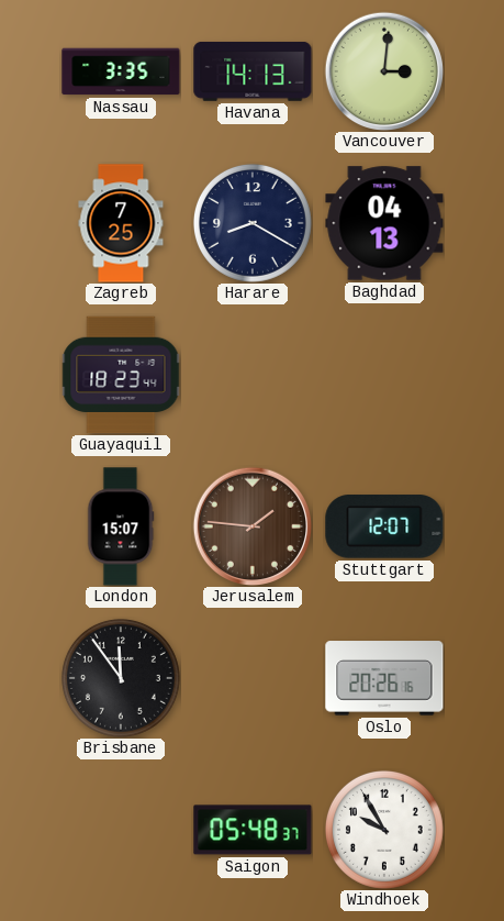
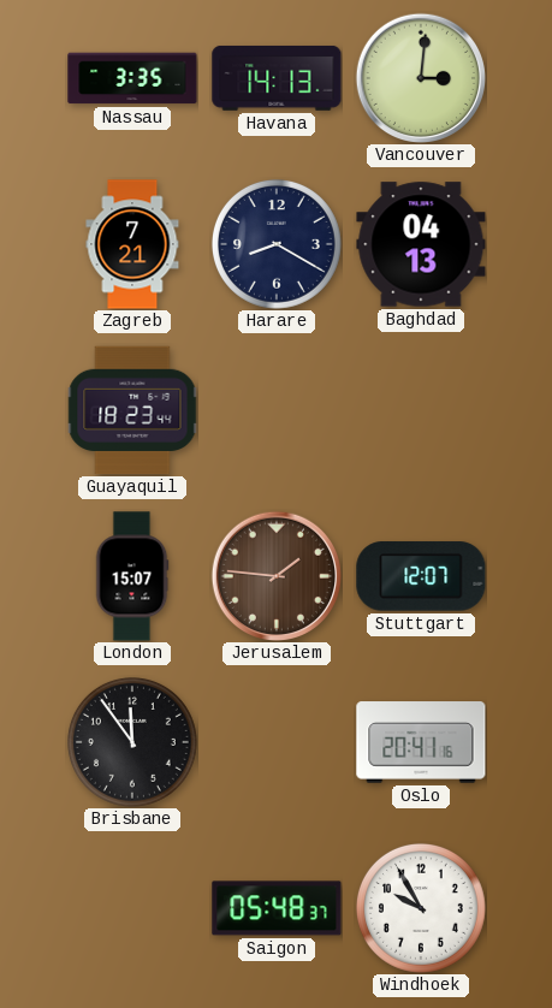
Zagreb: 7:25 -> 7:21
Oslo: 20:26 -> 20:41
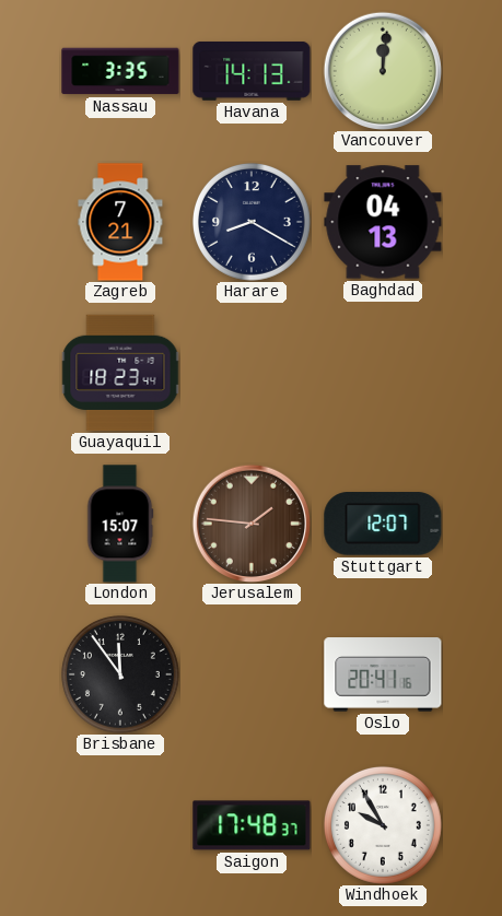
Vancouver: 3:01 -> 12:01
Saigon: 05:48 -> 17:48
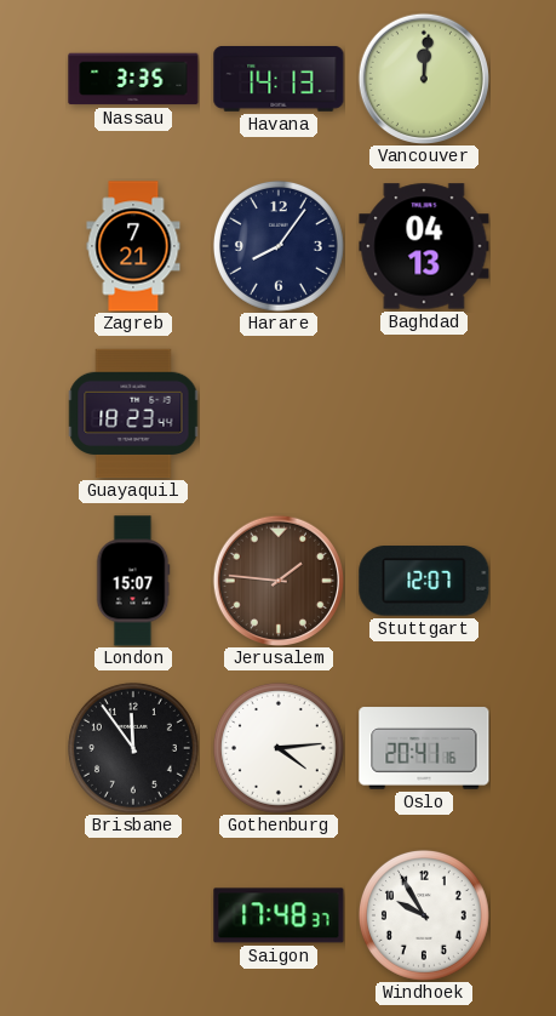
Harare: 8:20 -> 8:06
Gothenburg: none -> 4:14
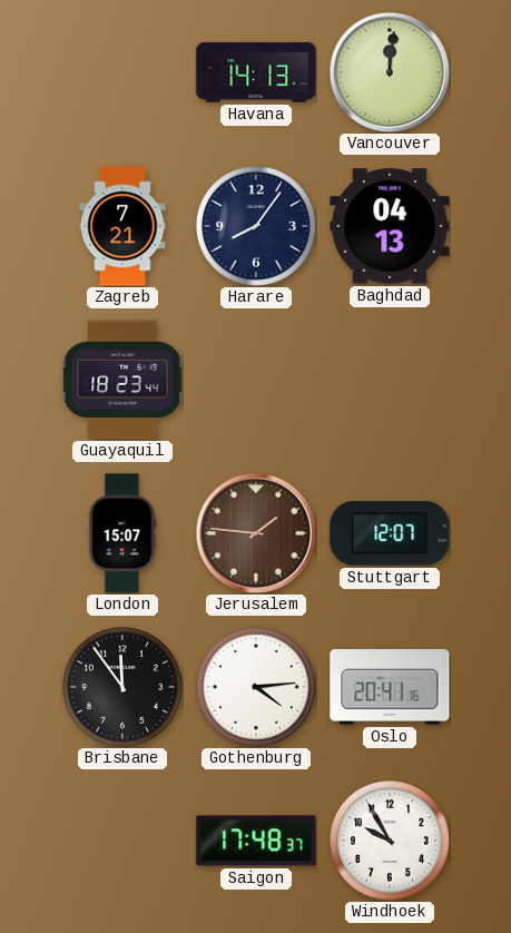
Nassau: 3:35 -> none
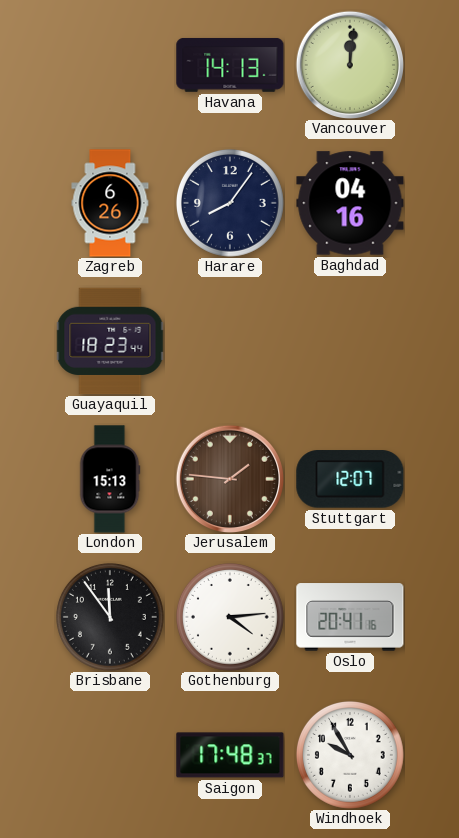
Zagreb: 7:21 -> 6:26
Baghdad: 04:13 -> 04:16
London: 15:07 -> 15:13
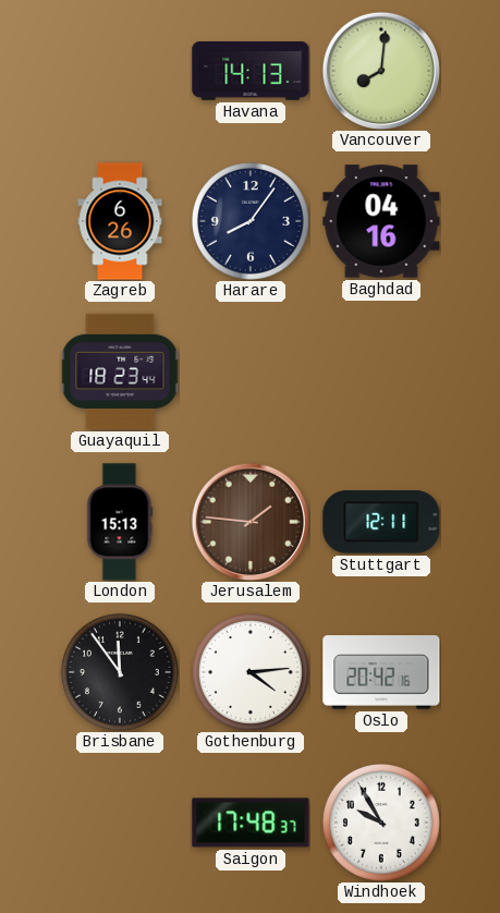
Vancouver: 12:01 -> 8:01
Stuttgart: 12:07 -> 12:11
Oslo: 20:41 -> 20:42
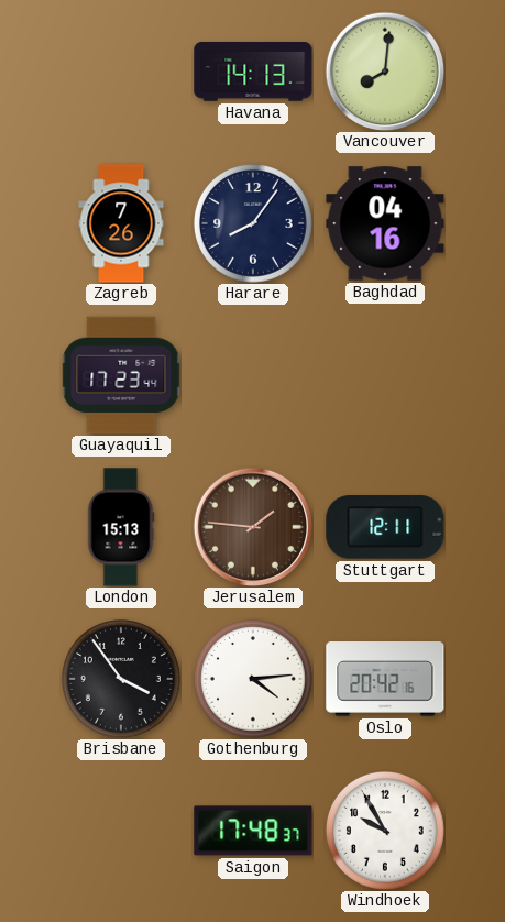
Zagreb: 6:26 -> 7:26
Guayaquil: 18:23 -> 17:23
Brisbane: 11:54 -> 3:54
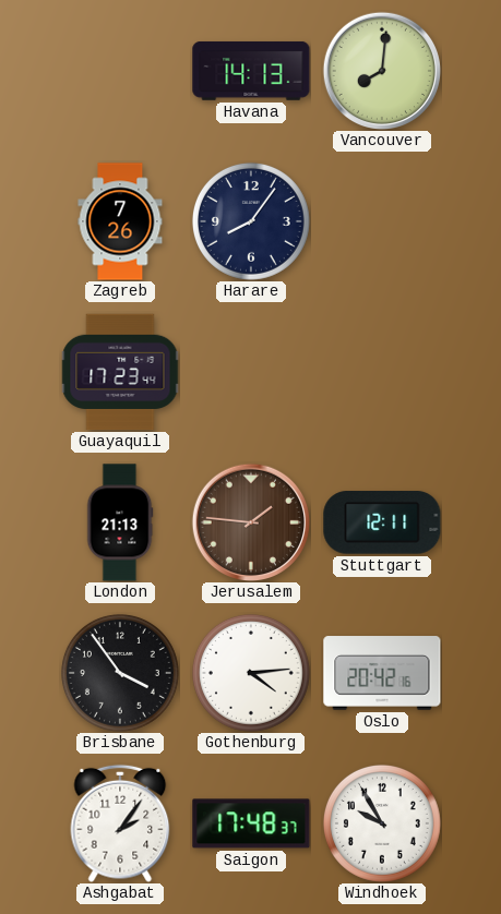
Baghdad: 04:16 -> none
London: 15:13 -> 21:13
Ashgabat: none -> 2:06
